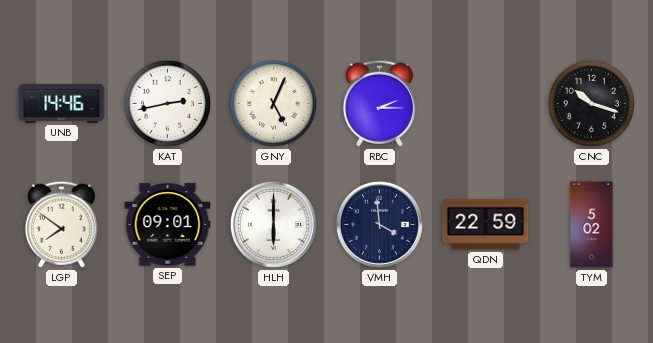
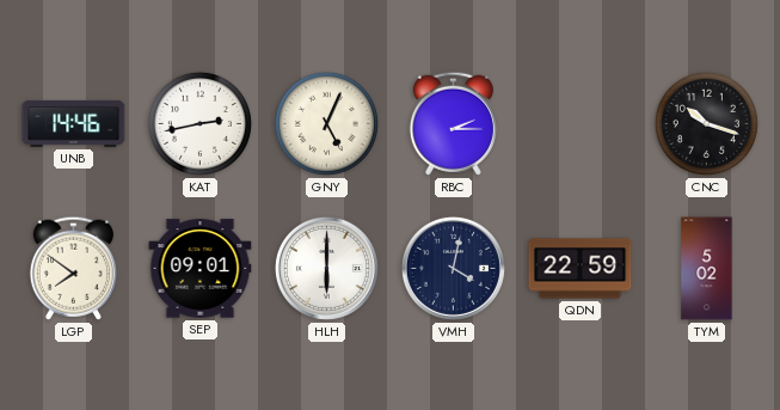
VMH: 3:59 -> 4:02
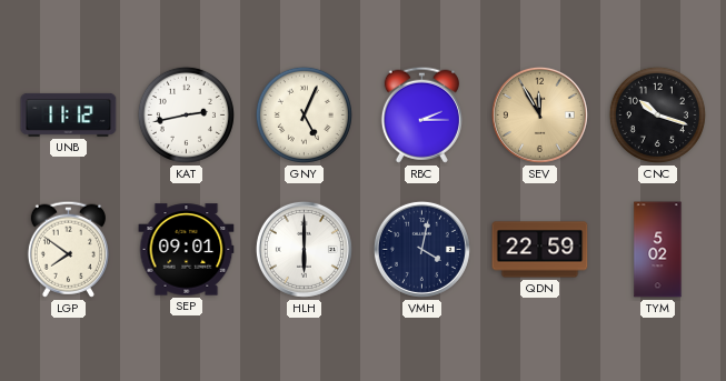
UNB: 14:46 -> 11:12
SEV: none -> 11:55
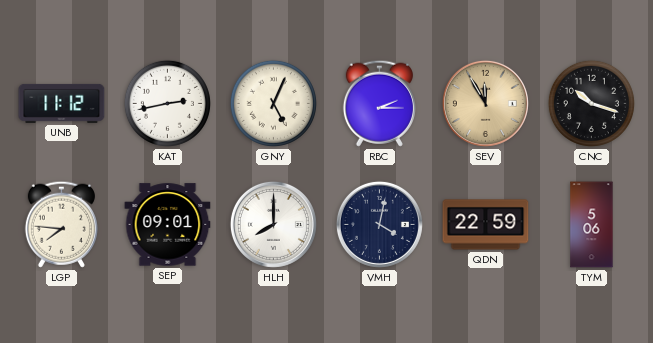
LGP: 7:51 -> 7:46
HLH: 6:00 -> 8:00
TYM: 5:02 -> 5:06
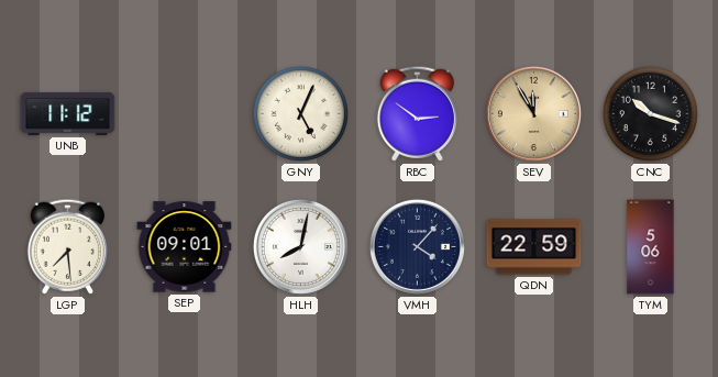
KAT: 2:43 -> none
RBC: 2:15 -> 2:51
LGP: 7:46 -> 7:29
HLH: 8:00 -> 8:02
VMH: 4:02 -> 4:07
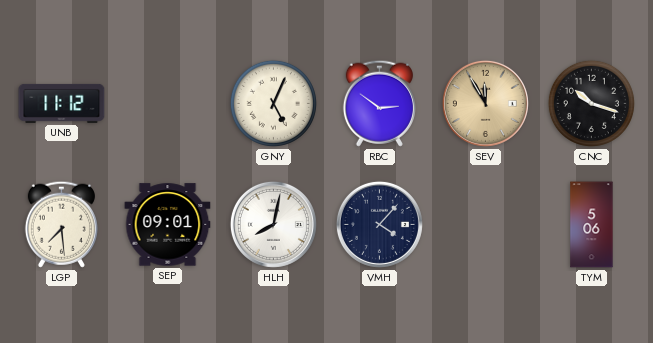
QDN: 22:59 -> none
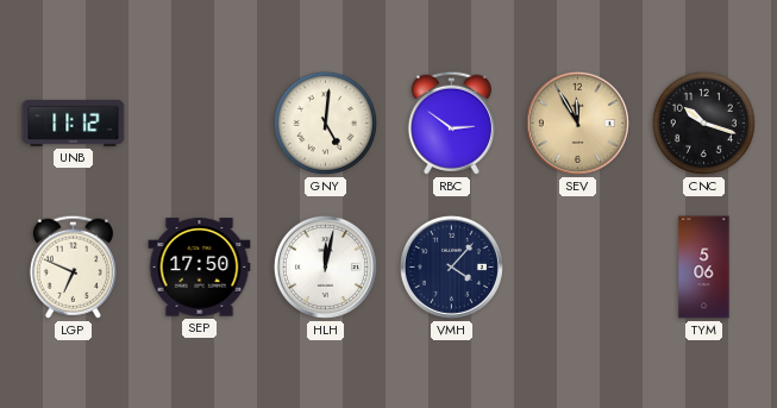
GNY: 5:04 -> 5:01
LGP: 7:29 -> 6:49
SEP: 09:01 -> 17:50
HLH: 8:02 -> 12:02
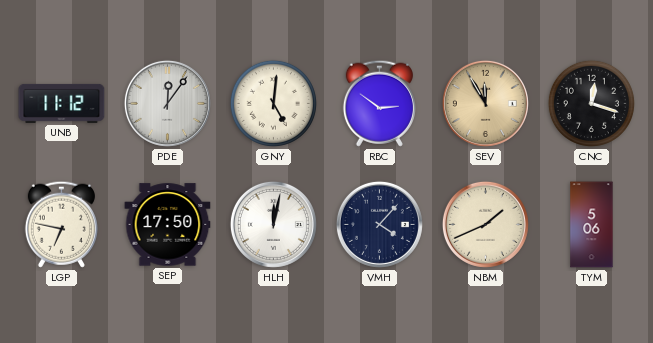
PDE: none -> 12:06
CNC: 10:18 -> 12:18
LGP: 6:49 -> 6:47
NBM: none -> 1:41
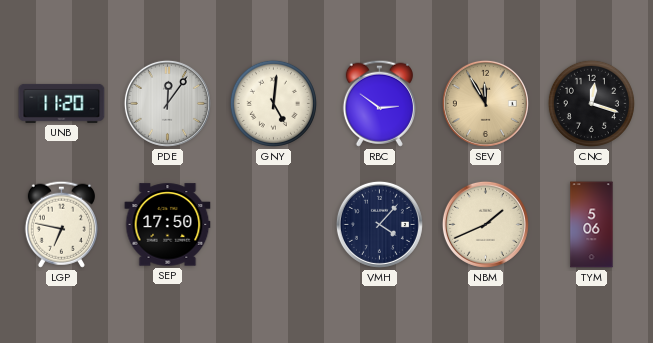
UNB: 11:12 -> 11:20
HLH: 12:02 -> none
